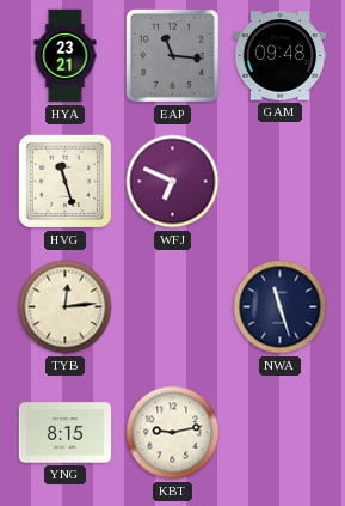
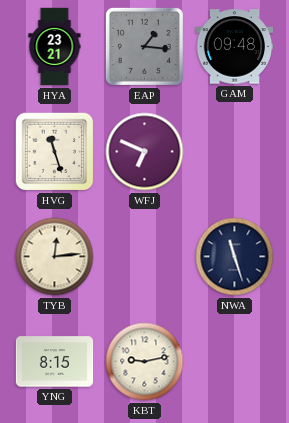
EAP: 11:16 -> 1:16
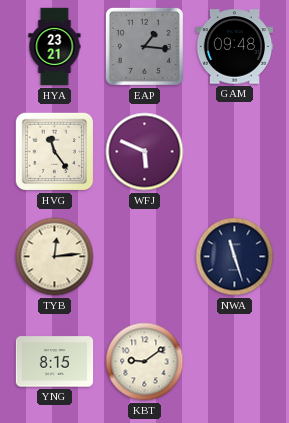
HVG: 11:27 -> 11:24
WFJ: 6:49 -> 5:49
KBT: 9:13 -> 9:09
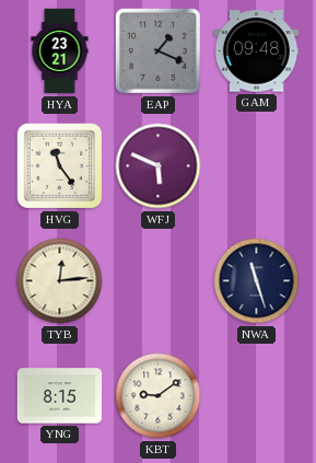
EAP: 1:16 -> 1:19
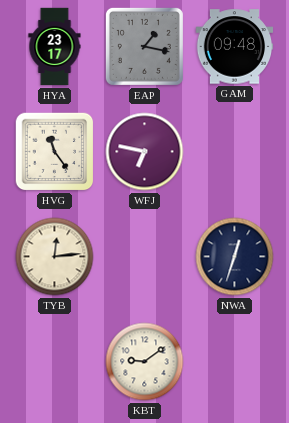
HYA: 23:21 -> 23:17
EAP: 1:19 -> 1:17
WFJ: 5:49 -> 6:47
NWA: 11:27 -> 12:33
YNG: 8:15 -> none
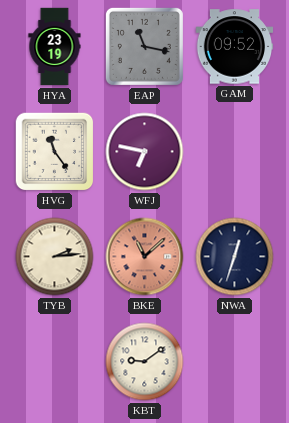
HYA: 23:17 -> 23:19
EAP: 1:17 -> 11:17
GAM: 09:48 -> 09:52
TYB: 12:14 -> 2:14
BKE: none -> 11:08
